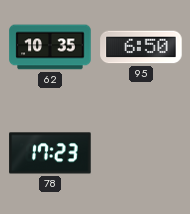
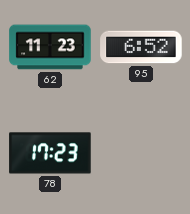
62: 10:35 -> 11:23
95: 6:50 -> 6:52
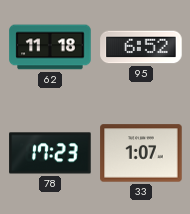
62: 11:23 -> 11:18
33: none -> 1:07
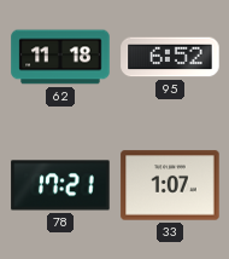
78: 17:23 -> 17:21
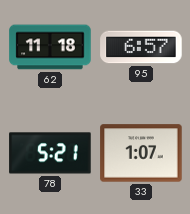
95: 6:52 -> 6:57
78: 17:21 -> 5:21
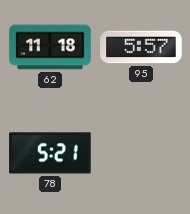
95: 6:57 -> 5:57
33: 1:07 -> none
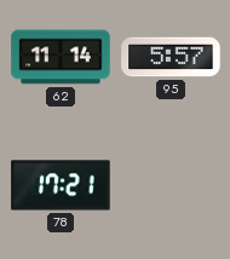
62: 11:18 -> 11:14
78: 5:21 -> 17:21
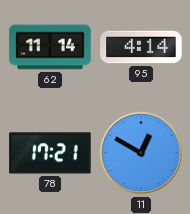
95: 5:57 -> 4:14
11: none -> 12:50
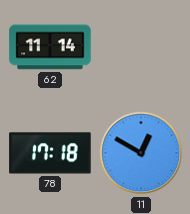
95: 4:14 -> none
78: 17:21 -> 17:18
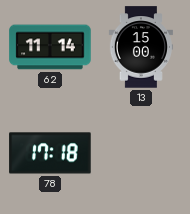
13: none -> 15:00
11: 12:50 -> none
